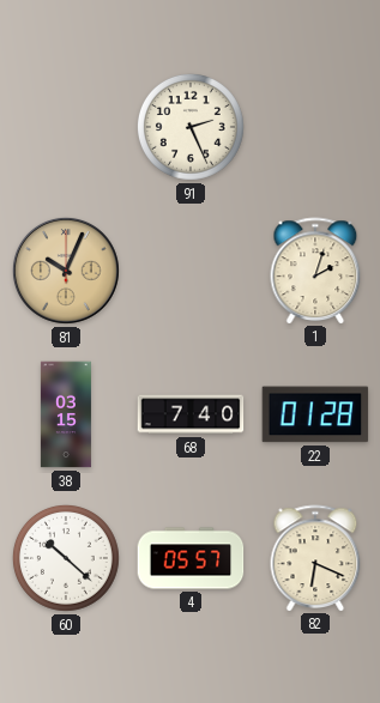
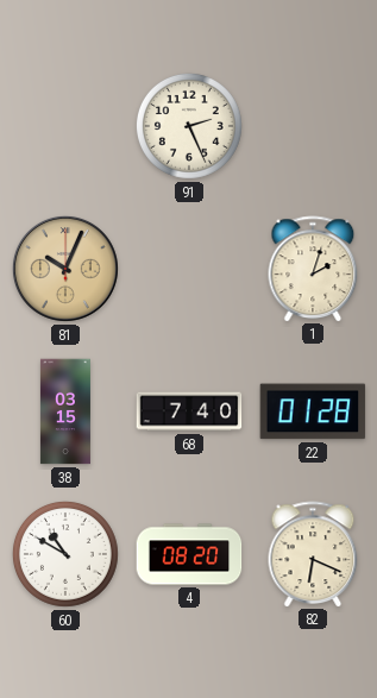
60: 10:22 -> 10:50
4: 05:57 -> 08:20
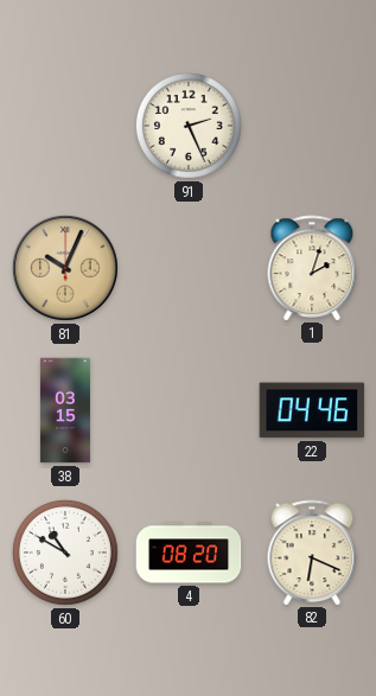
68: 7:40 -> none
22: 01:28 -> 04:46
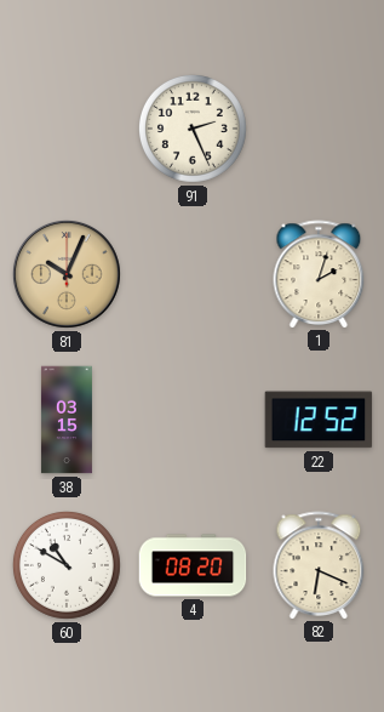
22: 04:46 -> 12:52
